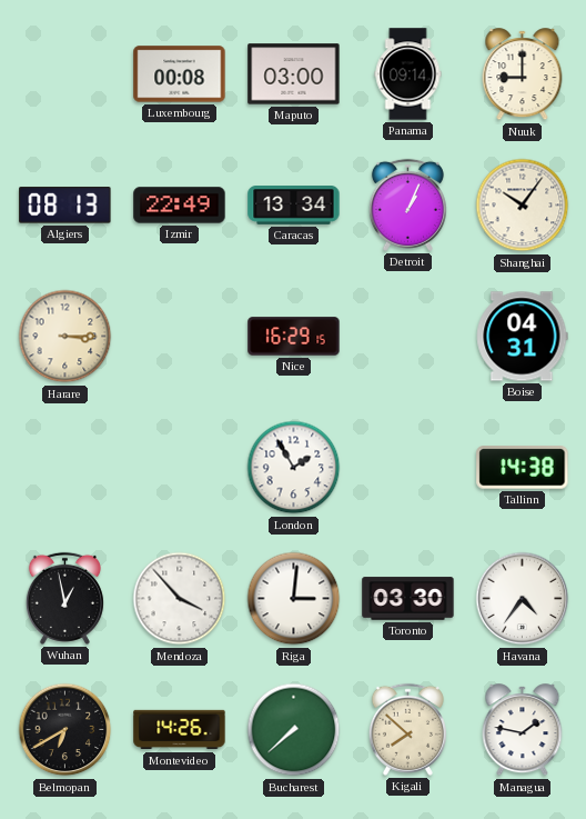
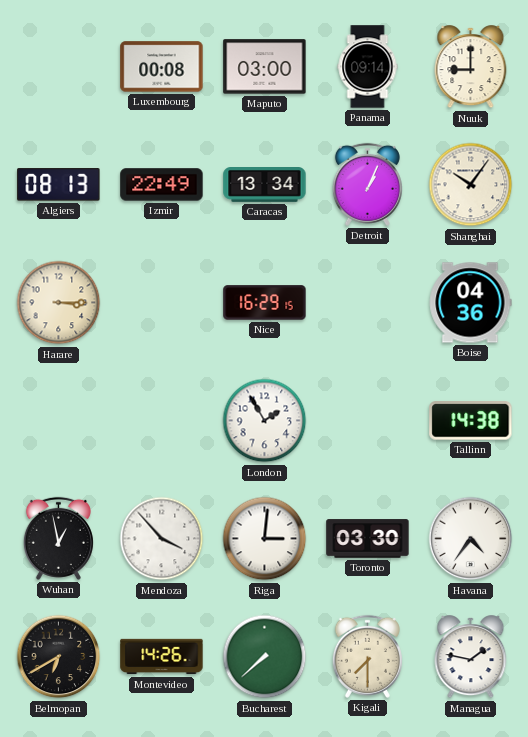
Boise: 04:31 -> 04:36
Kigali: 7:52 -> 7:30
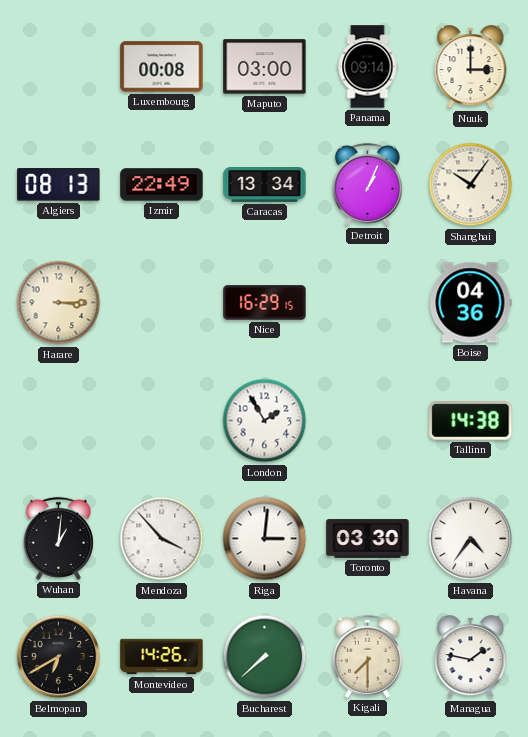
Nuuk: 9:00 -> 3:00
Wuhan: 12:58 -> 1:01
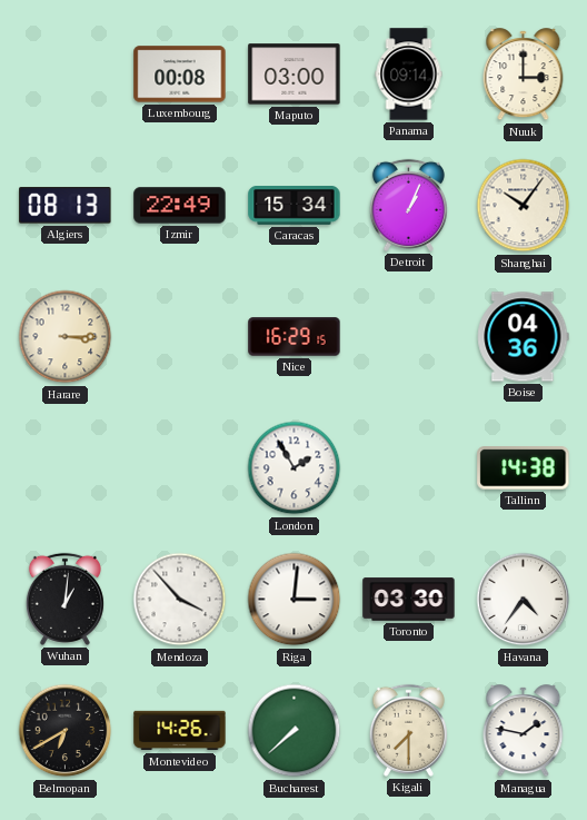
Caracas: 13:34 -> 15:34
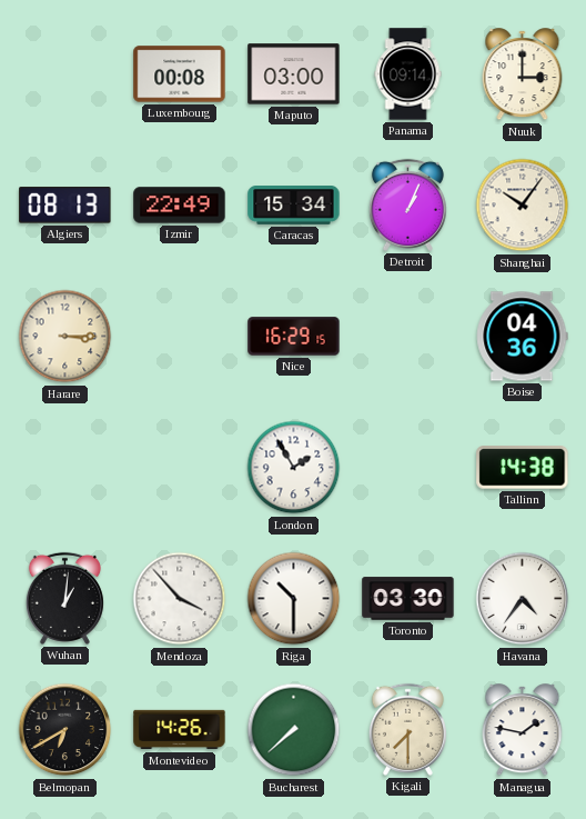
Riga: 3:01 -> 10:30
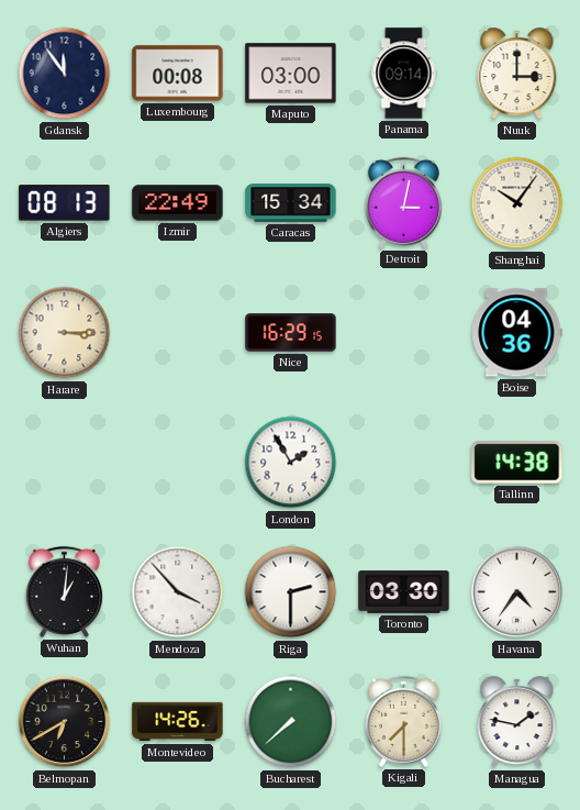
Gdansk: none -> 11:54
Detroit: 1:04 -> 3:02
Riga: 10:30 -> 2:30
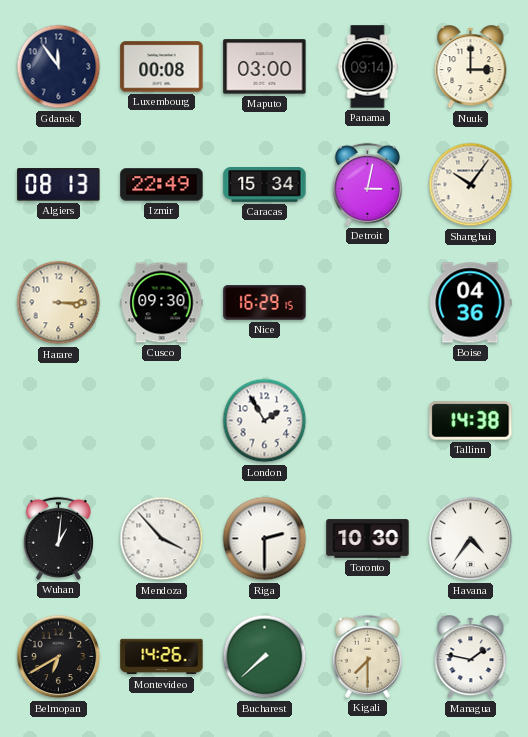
Cusco: none -> 09:30
Toronto: 03:30 -> 10:30
